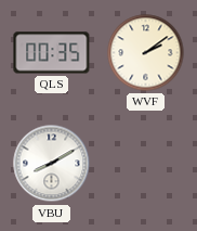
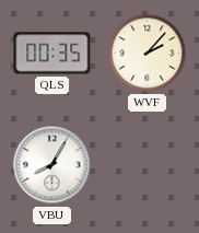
WVF: 2:09 -> 2:07
VBU: 8:10 -> 8:05
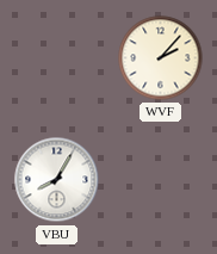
QLS: 00:35 -> none
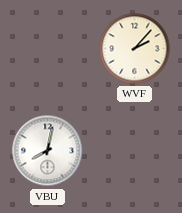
VBU: 8:05 -> 8:02
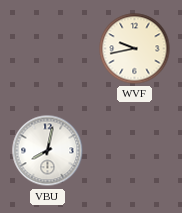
WVF: 2:07 -> 9:43
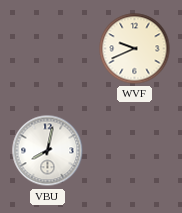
WVF: 9:43 -> 9:41
